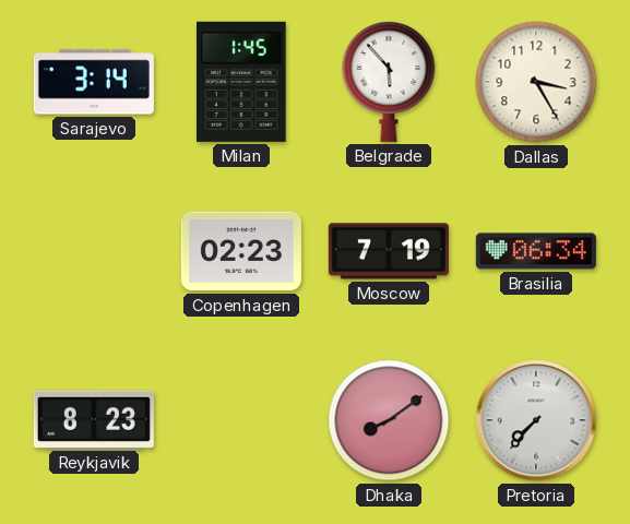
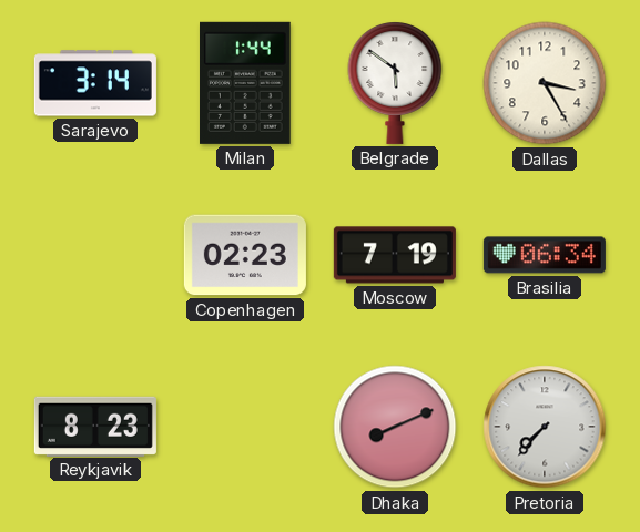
Milan: 1:45 -> 1:44
Belgrade: 5:53 -> 5:51
Dhaka: 8:09 -> 8:11
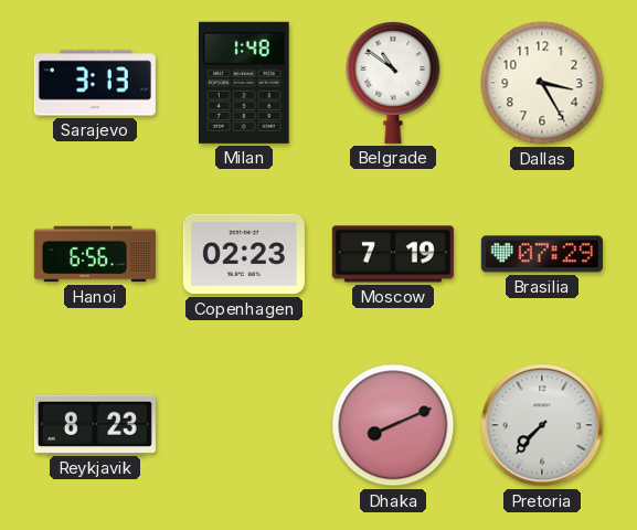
Sarajevo: 3:14 -> 3:13
Milan: 1:44 -> 1:48
Belgrade: 5:51 -> 10:51
Hanoi: none -> 6:56
Brasilia: 06:34 -> 07:29
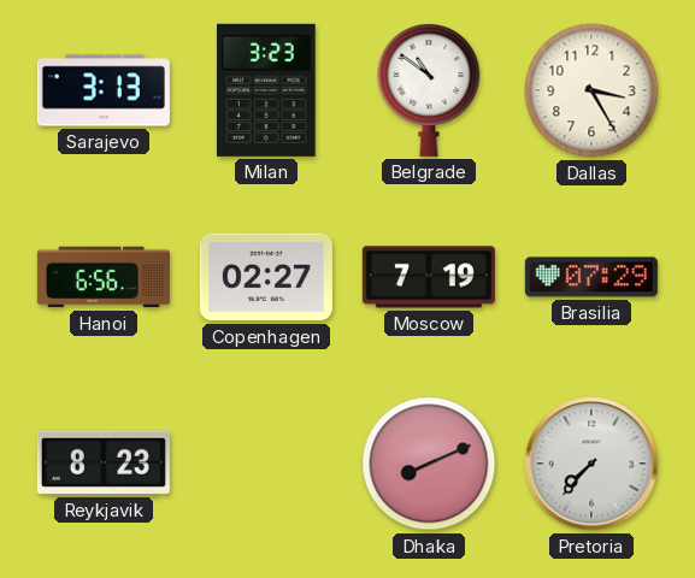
Milan: 1:48 -> 3:23
Copenhagen: 02:23 -> 02:27
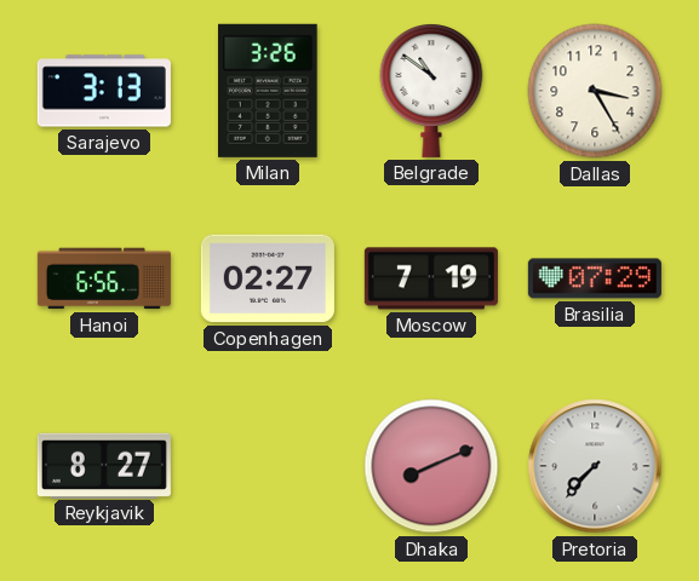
Milan: 3:23 -> 3:26
Reykjavik: 8:23 -> 8:27
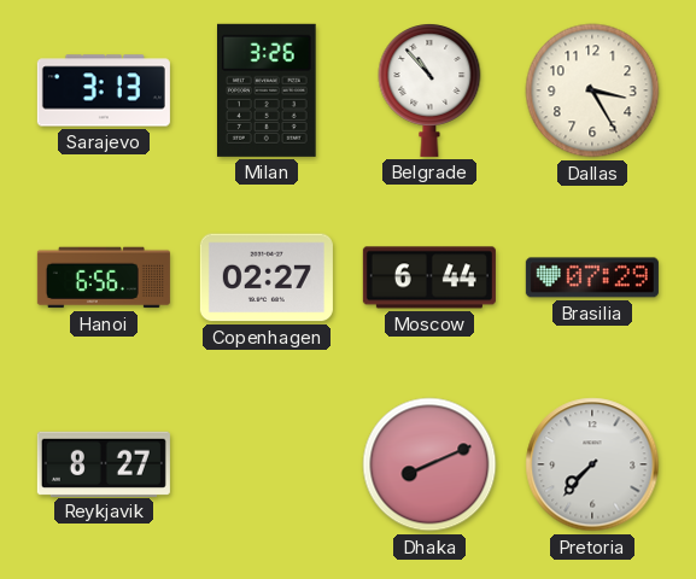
Belgrade: 10:51 -> 10:53
Moscow: 7:19 -> 6:44
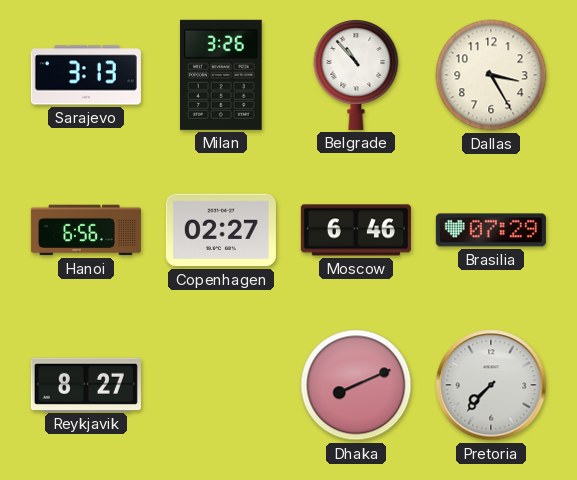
Moscow: 6:44 -> 6:46
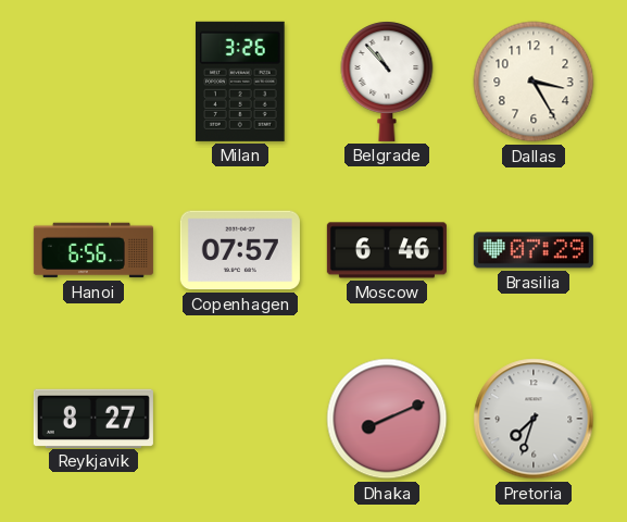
Sarajevo: 3:13 -> none
Copenhagen: 02:27 -> 07:57
Pretoria: 7:37 -> 7:33
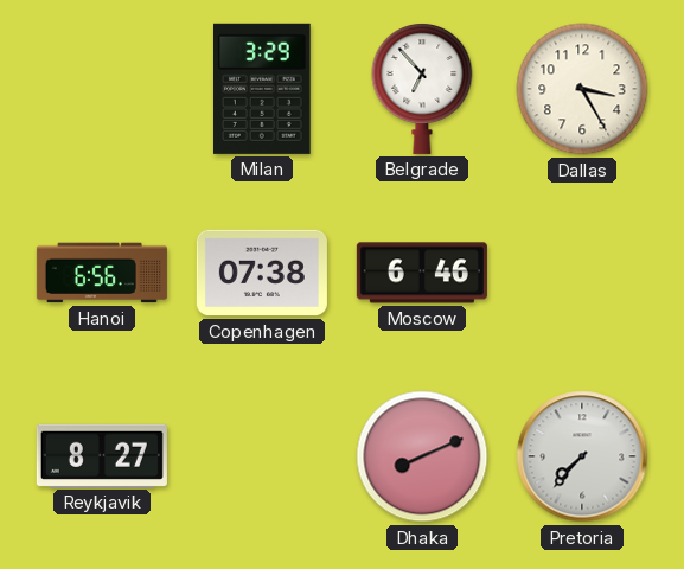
Milan: 3:26 -> 3:29
Belgrade: 10:53 -> 6:53
Copenhagen: 07:57 -> 07:38
Brasilia: 07:29 -> none
Pretoria: 7:33 -> 7:37
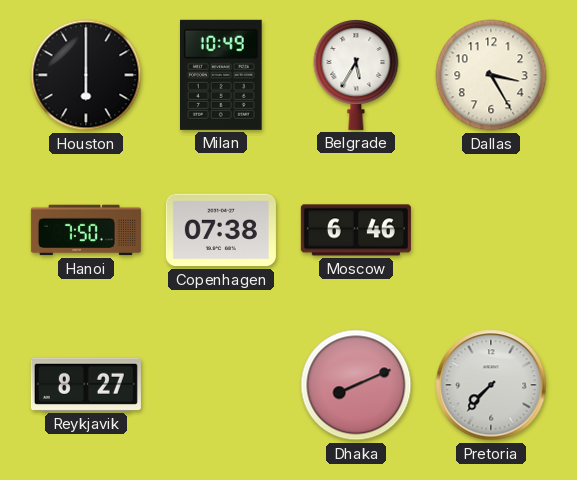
Houston: none -> 6:00
Milan: 3:29 -> 10:49
Belgrade: 6:53 -> 5:35
Hanoi: 6:56 -> 7:50
